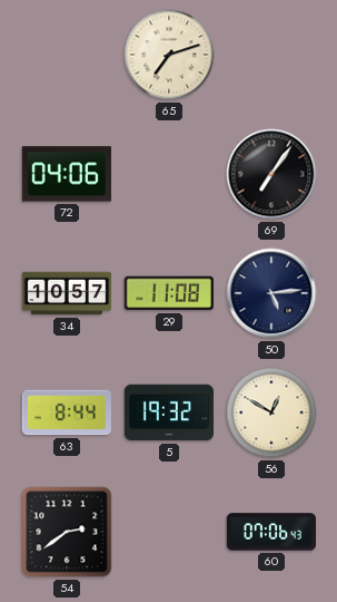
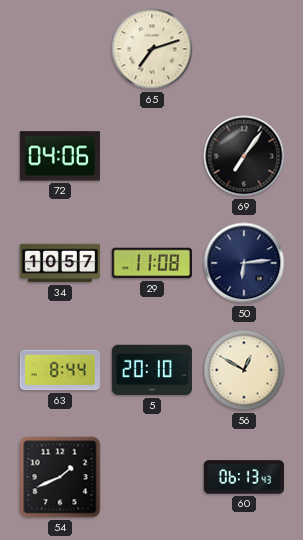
50: 5:14 -> 6:14
5: 19:32 -> 20:10
54: 2:39 -> 1:41
60: 07:06 -> 06:13
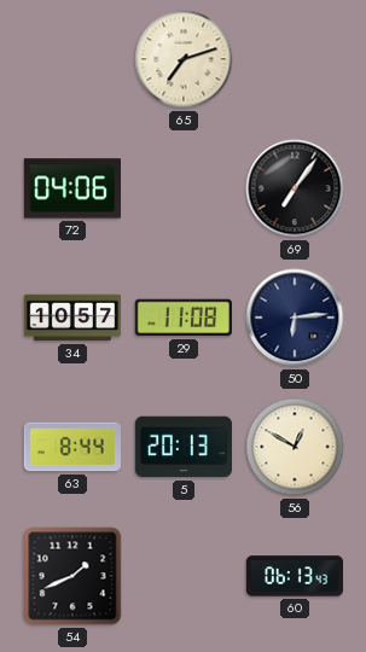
5: 20:10 -> 20:13
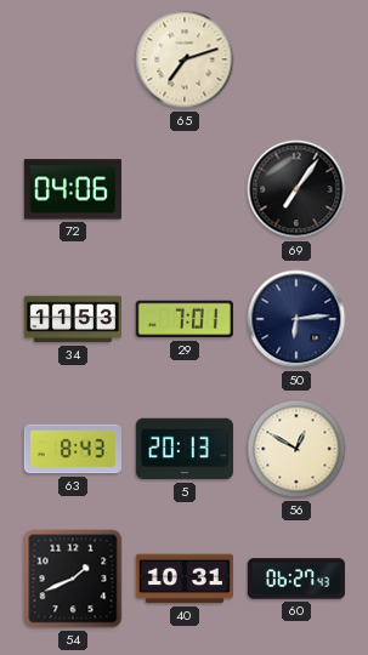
34: 10:57 -> 11:53
29: 11:08 -> 7:01
63: 8:44 -> 8:43
40: none -> 10:31
60: 06:13 -> 06:27
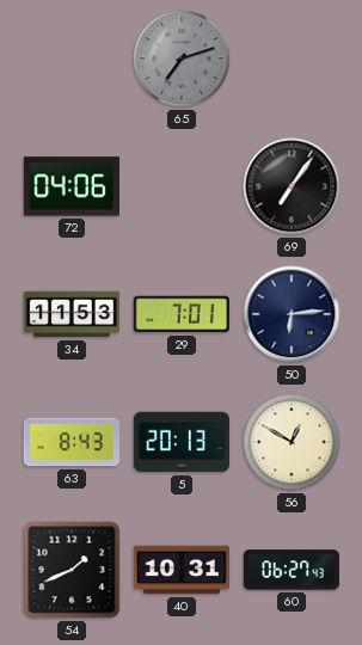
65 dial: cream -> grey
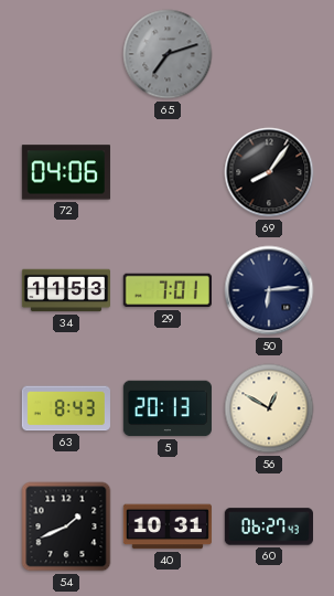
69: 7:06 -> 8:06
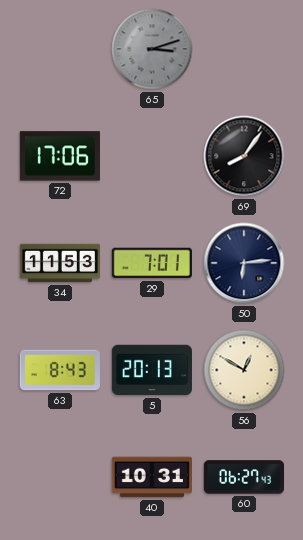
65: 7:12 -> 3:12
72: 04:06 -> 17:06
54: 1:41 -> none
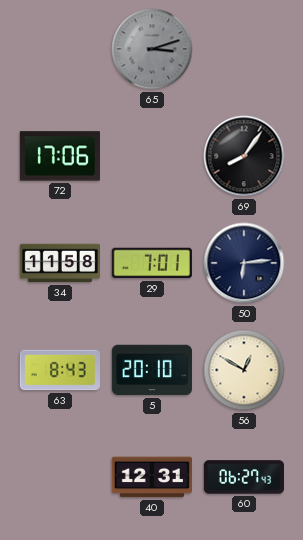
34: 11:53 -> 11:58
5: 20:13 -> 20:10
40: 10:31 -> 12:31
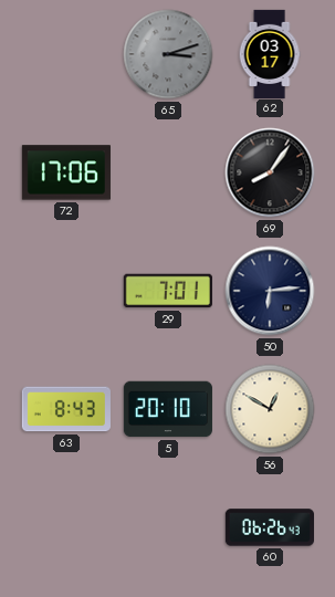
62: none -> 03:17
34: 11:58 -> none
40: 12:31 -> none
60: 06:27 -> 06:26
